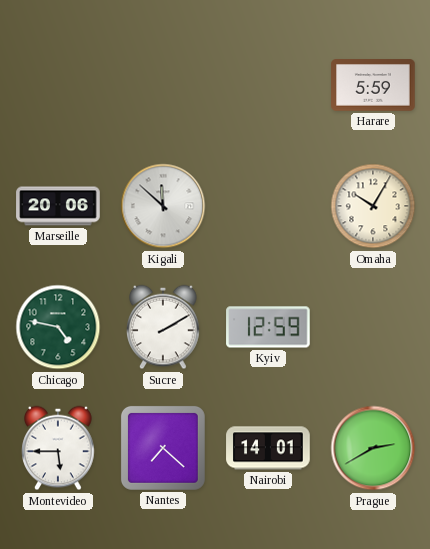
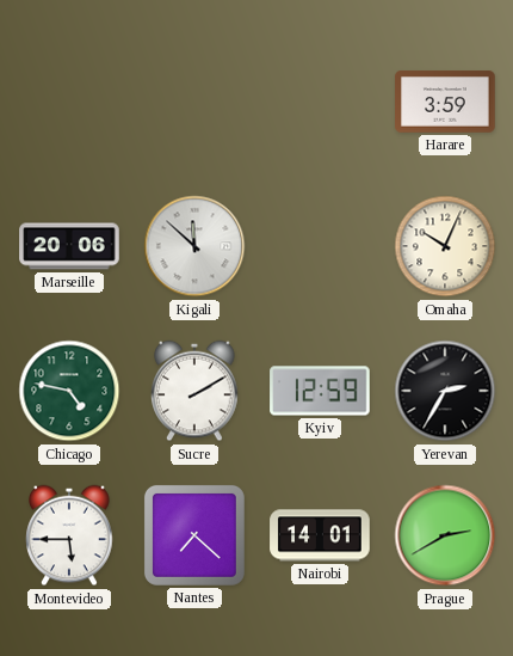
Harare: 5:59 -> 3:59
Omaha: 10:05 -> 10:04
Yerevan: none -> 2:35
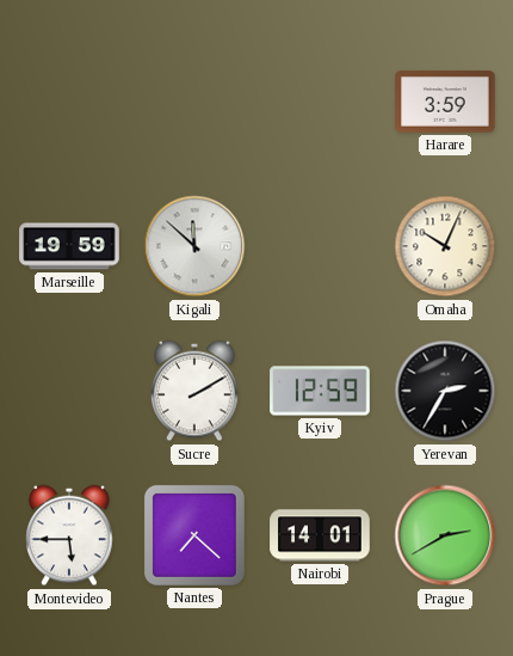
Marseille: 20:06 -> 19:59
Chicago: 4:47 -> none
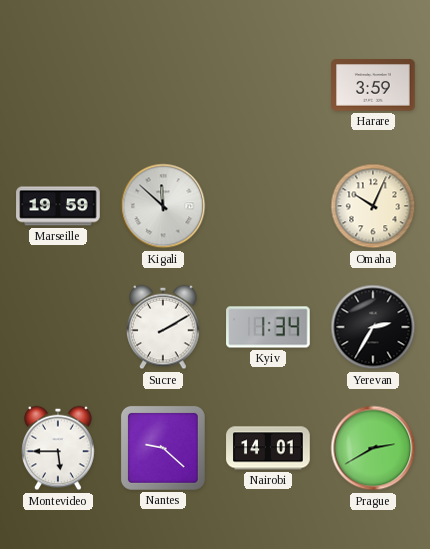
Kyiv: 12:59 -> 1:34
Nantes: 7:22 -> 9:22
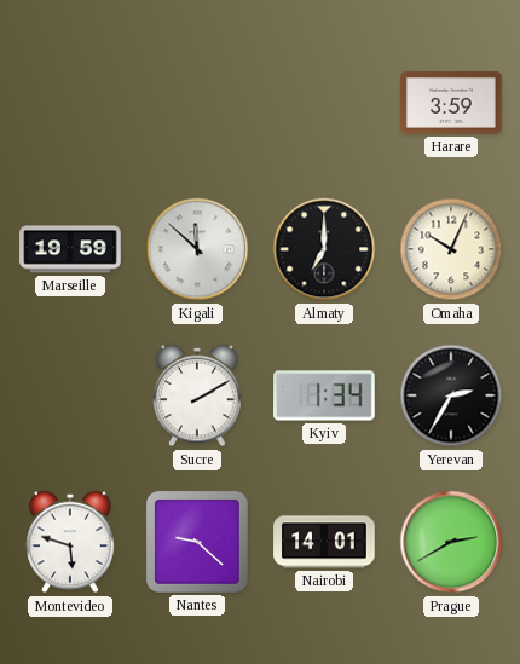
Almaty: none -> 7:00
Montevideo: 5:45 -> 5:48
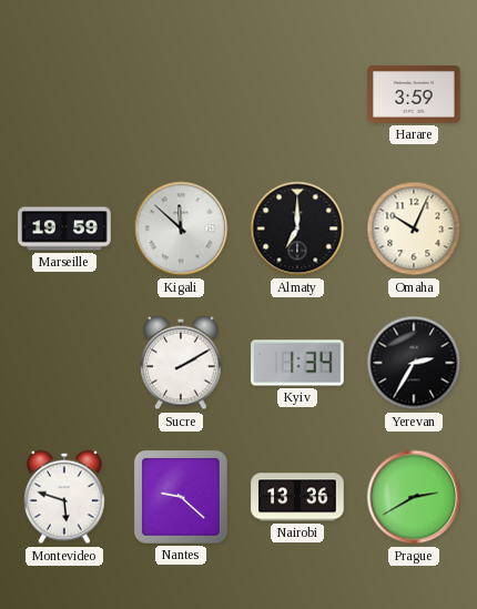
Nairobi: 14:01 -> 13:36
